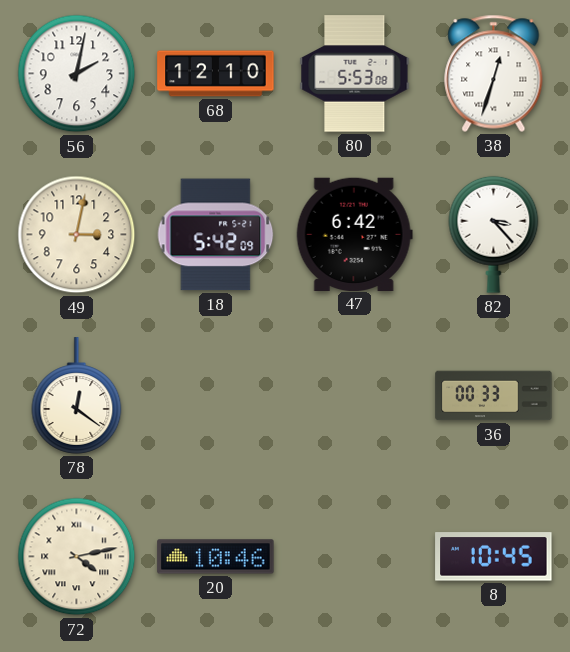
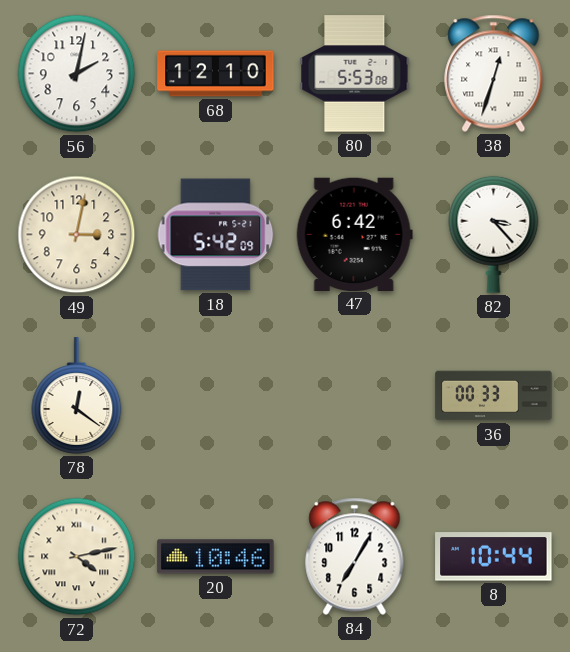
84: none -> 7:05
8: 10:45 -> 10:44
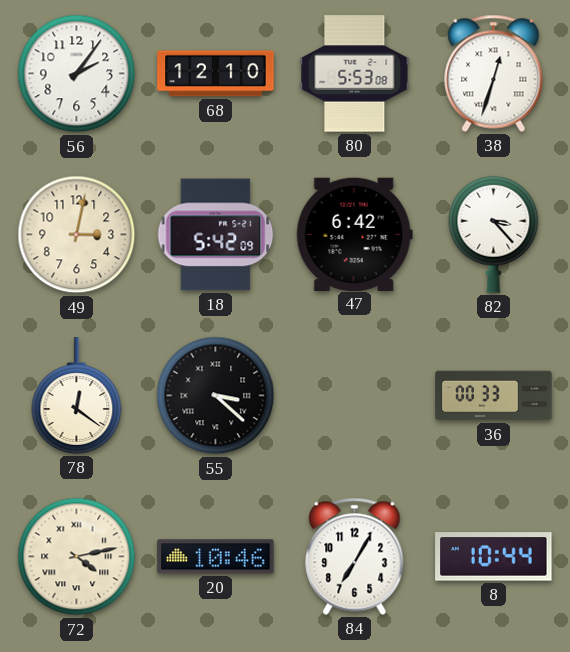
56: 2:02 -> 2:06
55: none -> 3:22
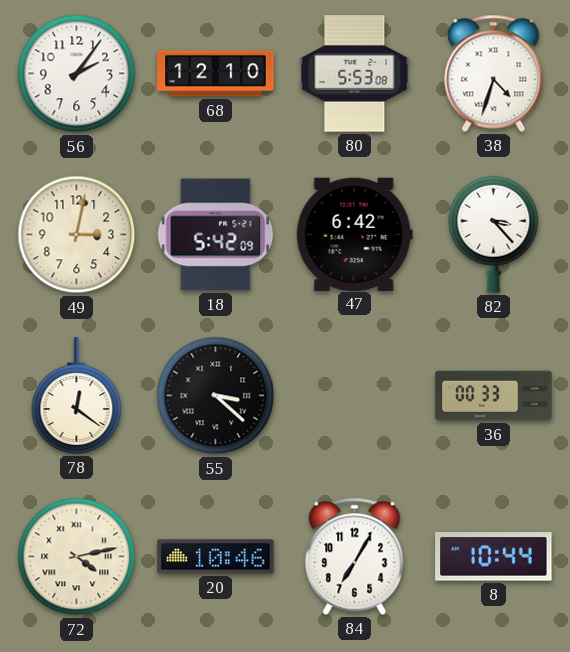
38: 12:33 -> 4:33
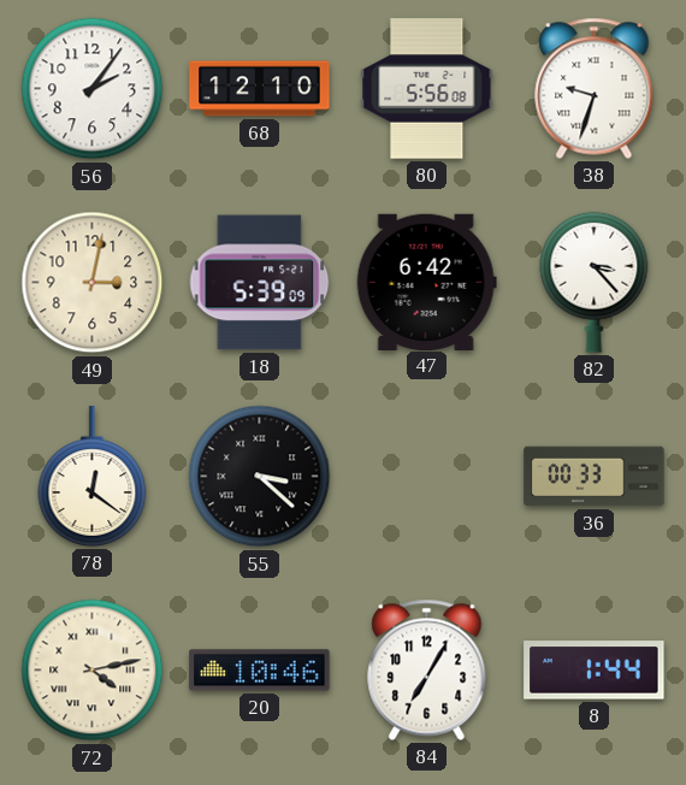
80: 5:53 -> 5:56
38: 4:33 -> 9:33
18: 5:42 -> 5:39
8: 10:44 -> 1:44
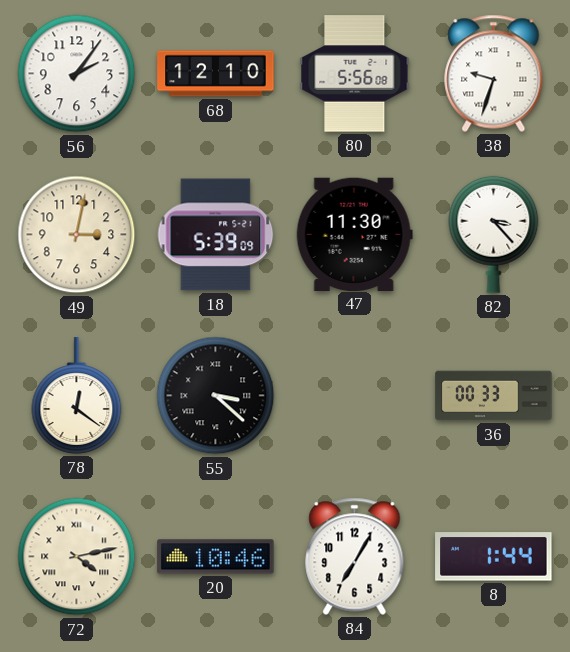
47: 6:42 -> 11:30
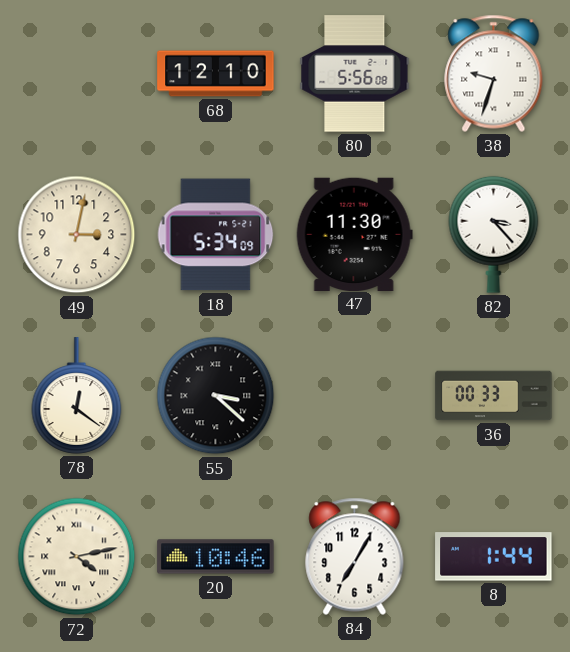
56: 2:06 -> none
18: 5:39 -> 5:34
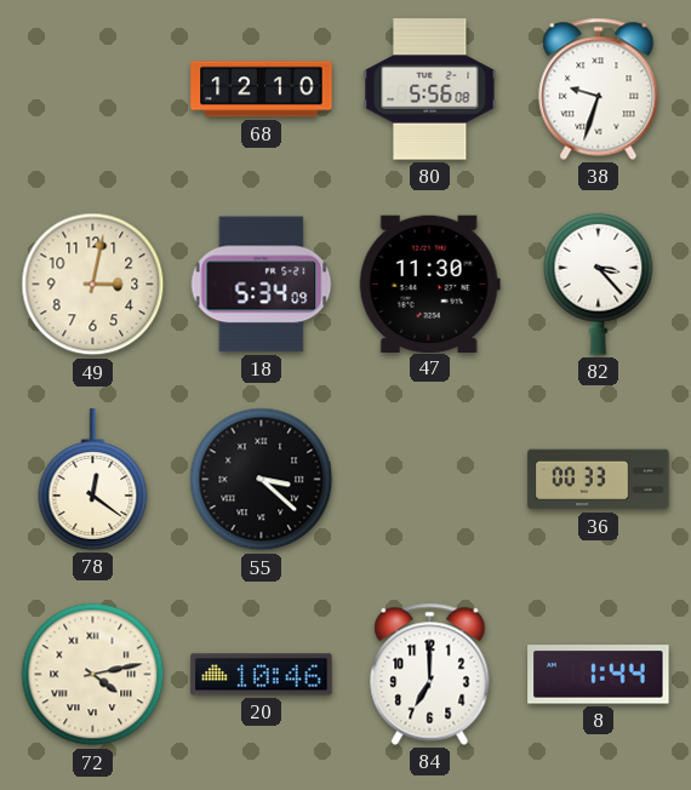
84: 7:05 -> 7:00
